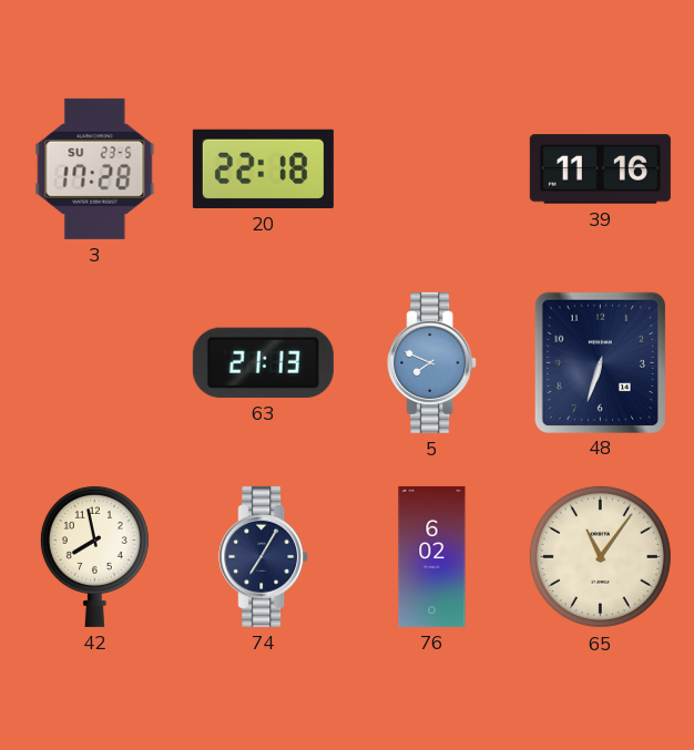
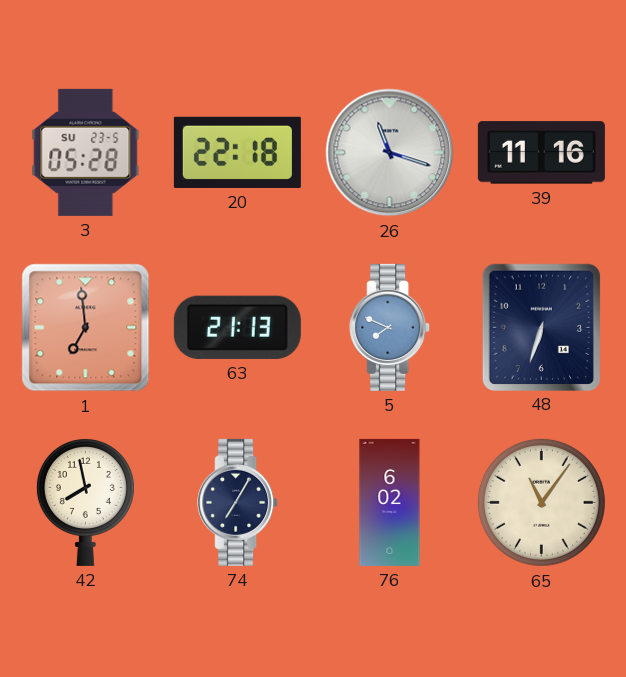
3: 17:28 -> 05:28
26: none -> 11:18
1: none -> 6:59
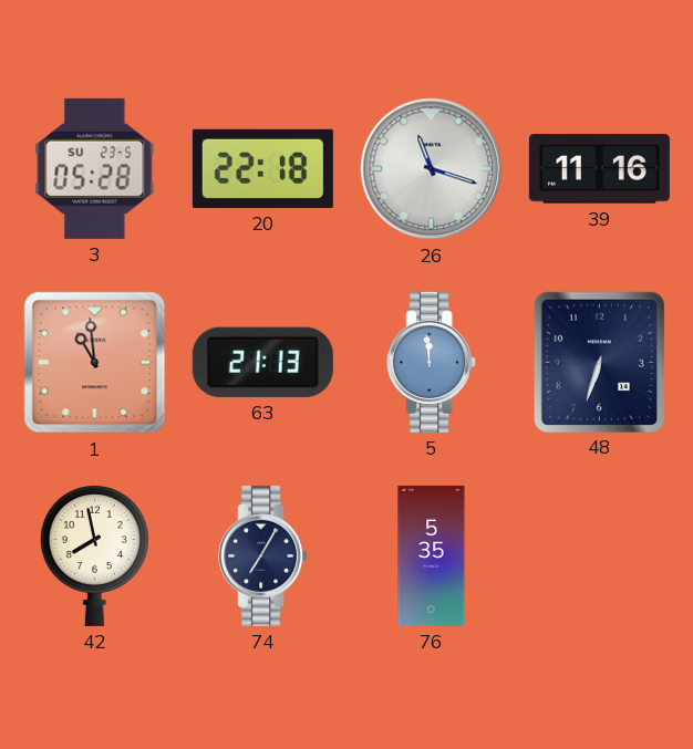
1: 6:59 -> 10:59
5: 7:49 -> 11:59
76: 6:02 -> 5:35
65: 11:06 -> none
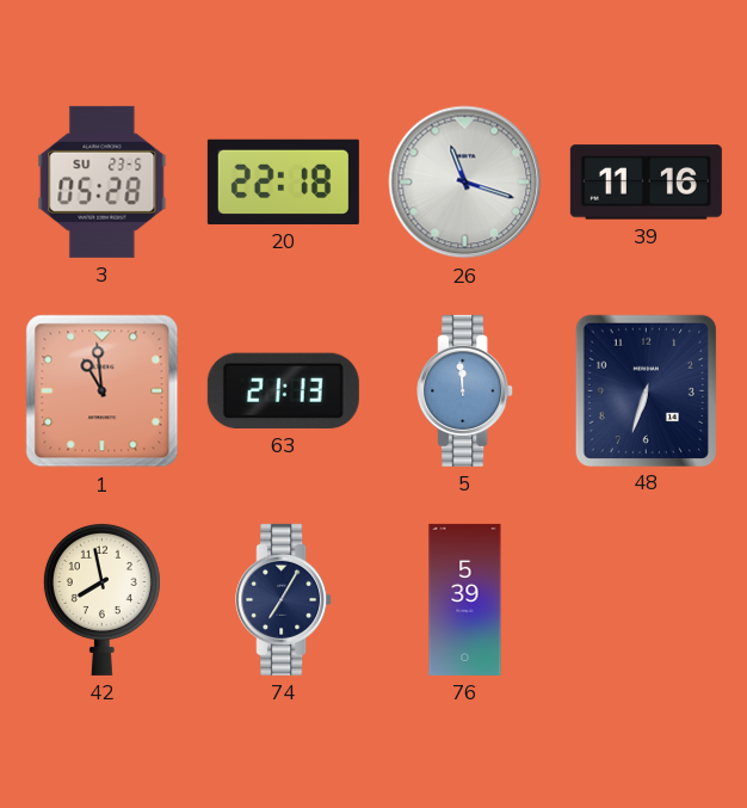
76: 5:35 -> 5:39
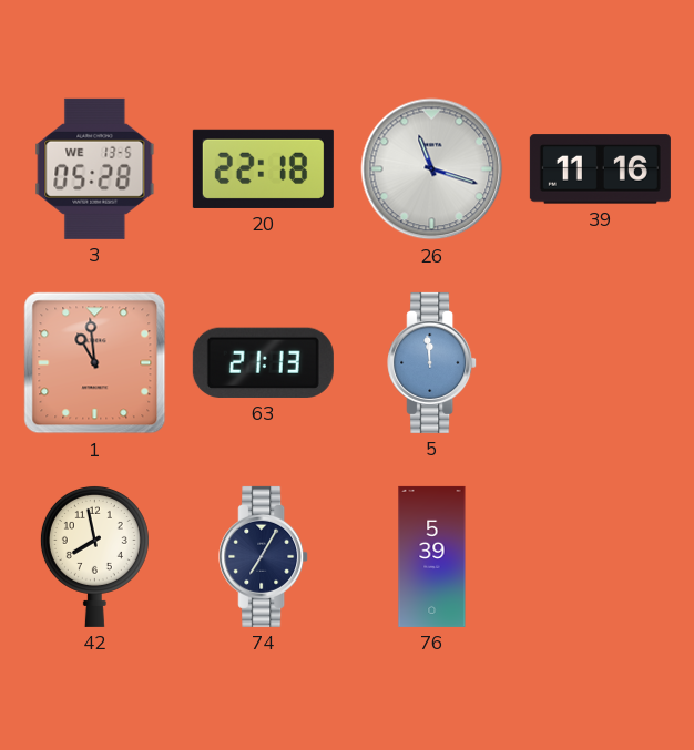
3 date: SU 23-5 -> WE 13-5
48: 6:33 -> none
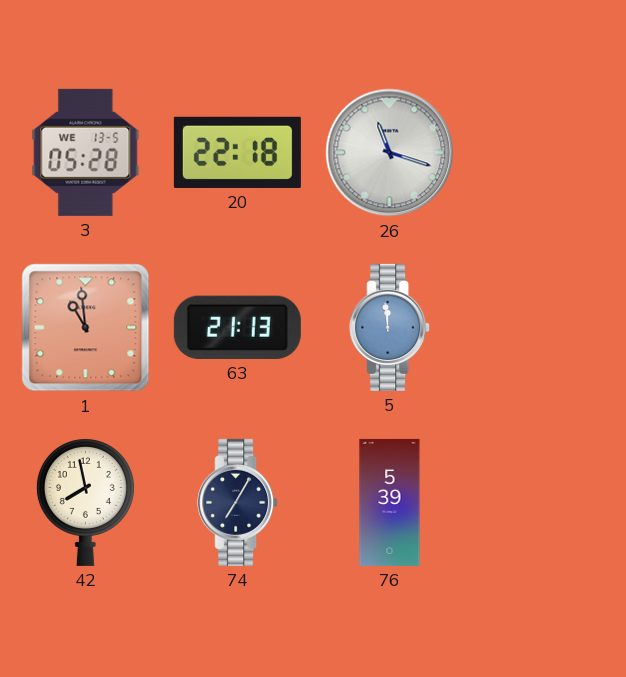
39: 11:16 -> none
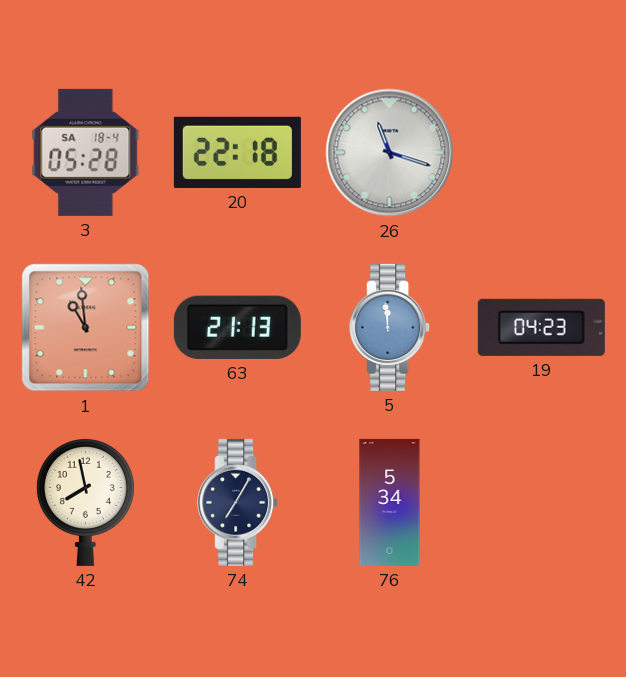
3 date: WE 13-5 -> SA 18-4
19: none -> 04:23
76: 5:39 -> 5:34
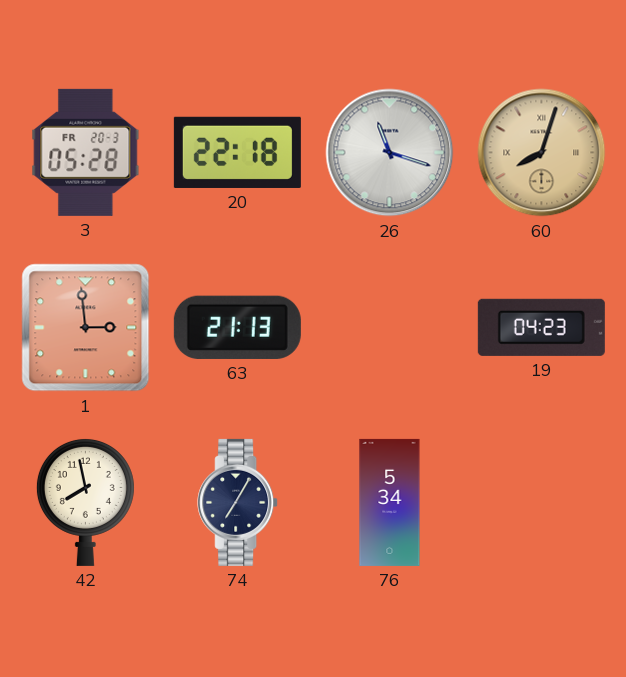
3 date: SA 18-4 -> FR 20-3
60: none -> 8:03
1: 10:59 -> 2:59
5: 11:59 -> none
